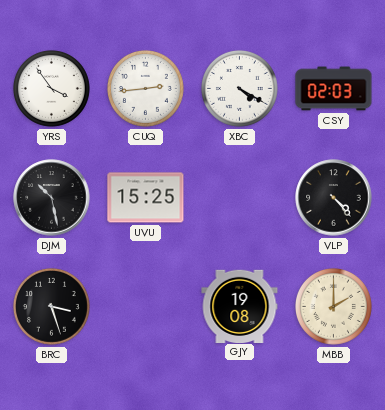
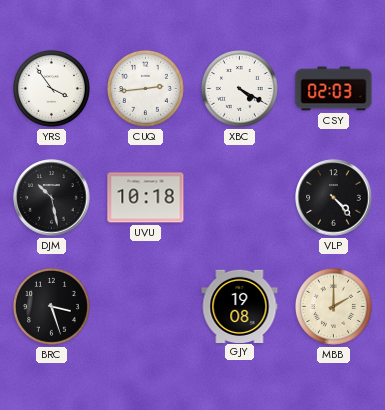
UVU: 15:25 -> 10:18
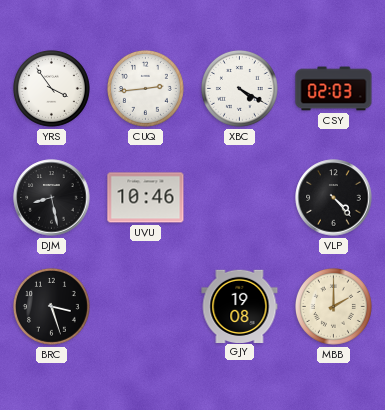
DJM: 10:28 -> 8:28
UVU: 10:18 -> 10:46
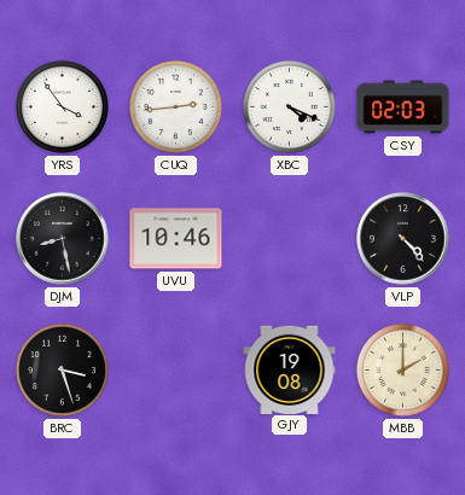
XBC: 4:20 -> 4:19
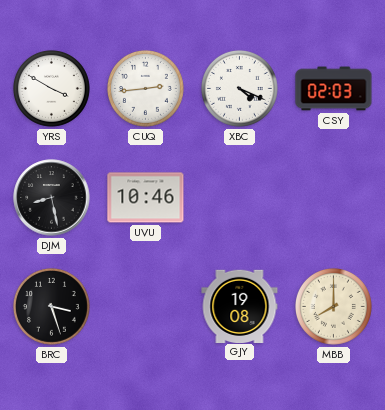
YRS: 3:54 -> 3:50
VLP: 4:23 -> none
MBB: 2:00 -> 8:00
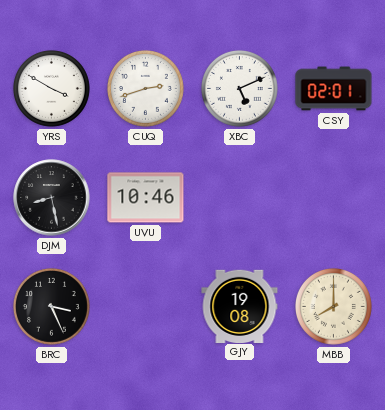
CUQ: 2:44 -> 2:42
XBC: 4:19 -> 5:11
CSY: 02:03 -> 02:01
BRC: 3:27 -> 3:26
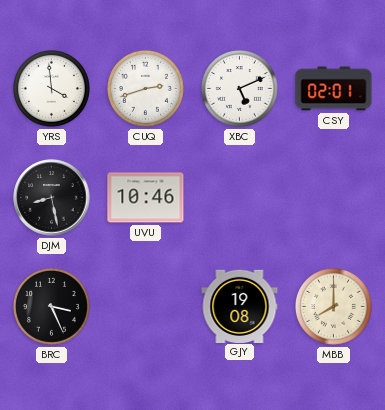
YRS: 3:50 -> 3:59
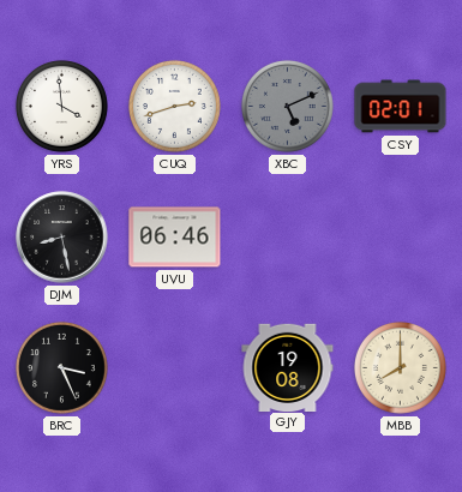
XBC dial: white -> grey
UVU: 10:46 -> 06:46
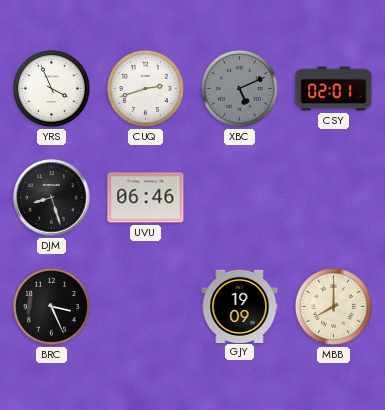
YRS: 3:59 -> 3:56
DJM: 8:28 -> 8:27
GJY: 19:08 -> 19:09
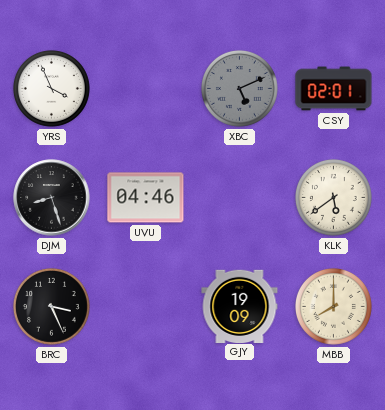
CUQ: 2:42 -> none
UVU: 06:46 -> 04:46
KLK: none -> 5:39
